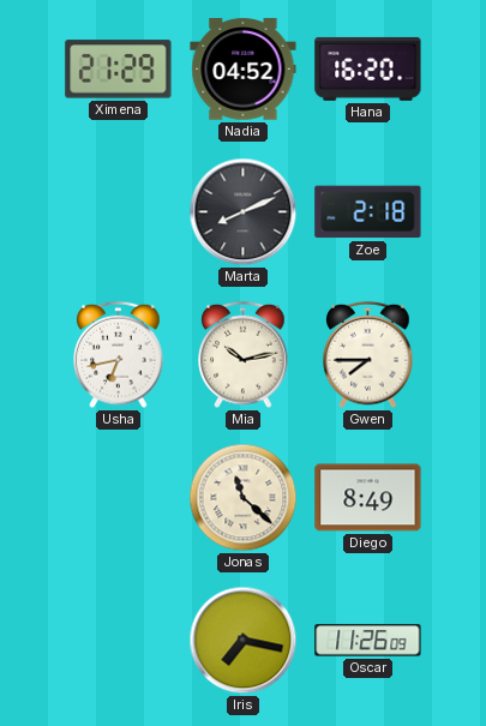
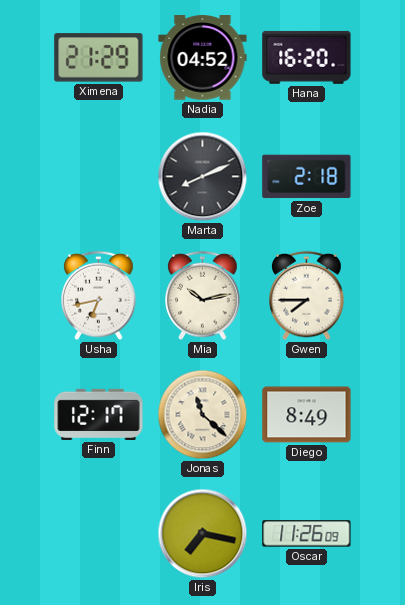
Finn: none -> 12:17
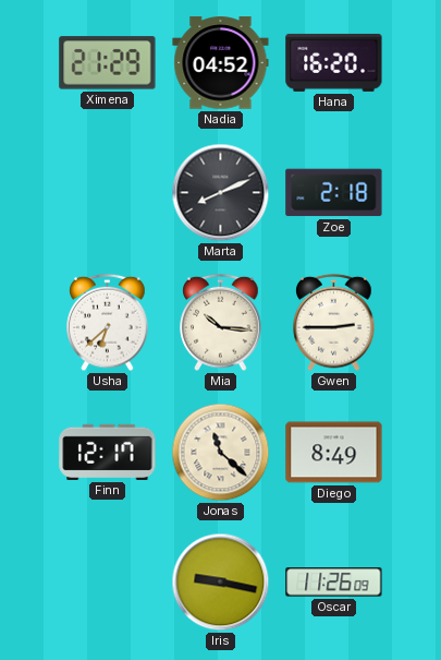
Usha: 6:43 -> 6:38
Mia: 10:13 -> 10:16
Gwen: 7:45 -> 2:45
Iris: 7:17 -> 9:17
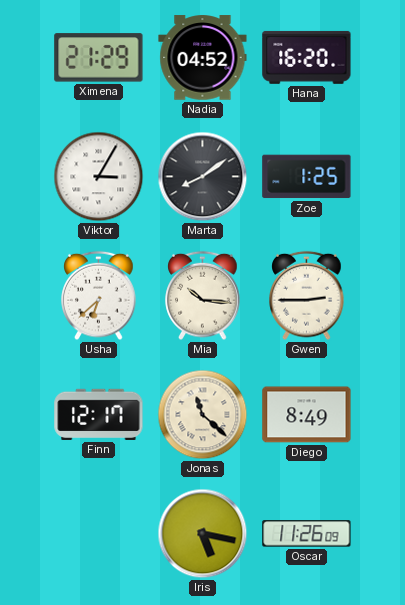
Viktor: none -> 3:05
Marta: 8:11 -> 8:09
Zoe: 2:18 -> 1:25
Iris: 9:17 -> 5:17
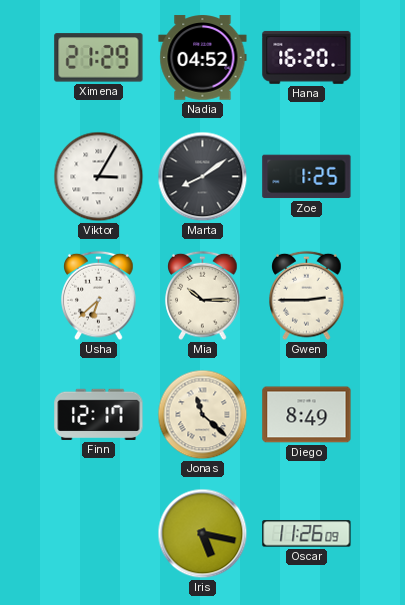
Mia: 10:16 -> 10:15
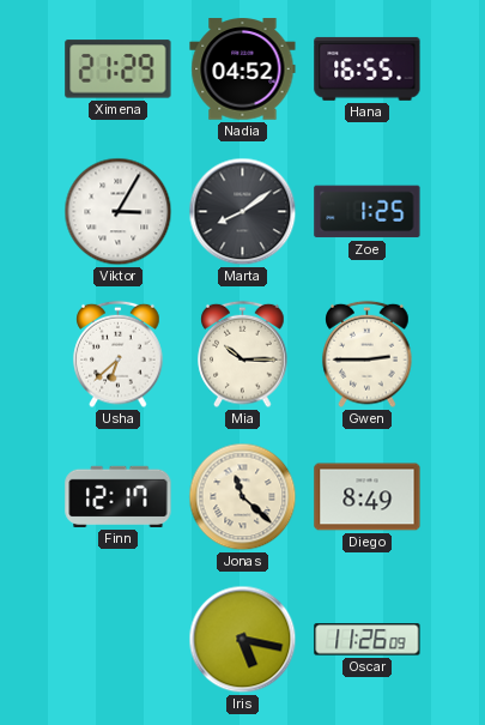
Hana: 16:20 -> 16:55
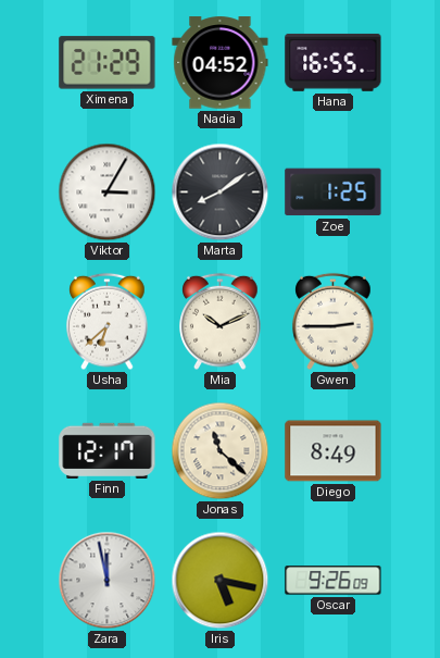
Mia: 10:15 -> 10:11
Zara: none -> 11:58
Oscar: 11:26 -> 9:26
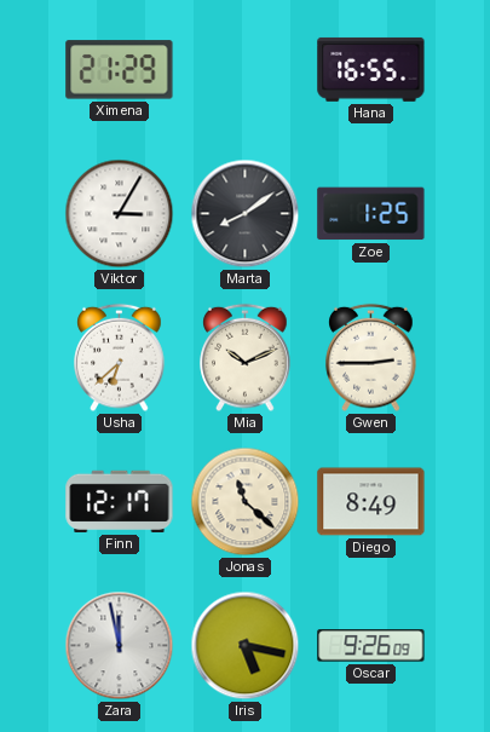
Nadia: 04:52 -> none
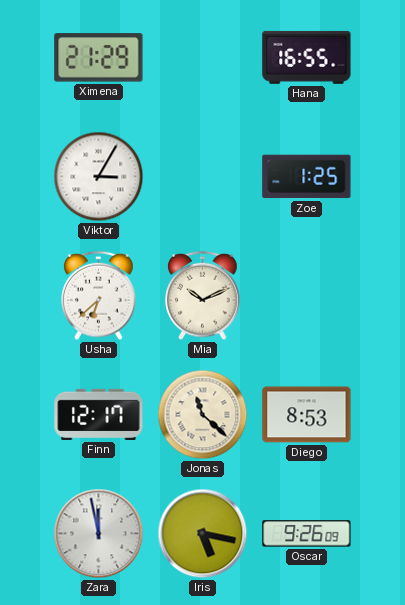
Marta: 8:09 -> none
Gwen: 2:45 -> none
Diego: 8:49 -> 8:53
